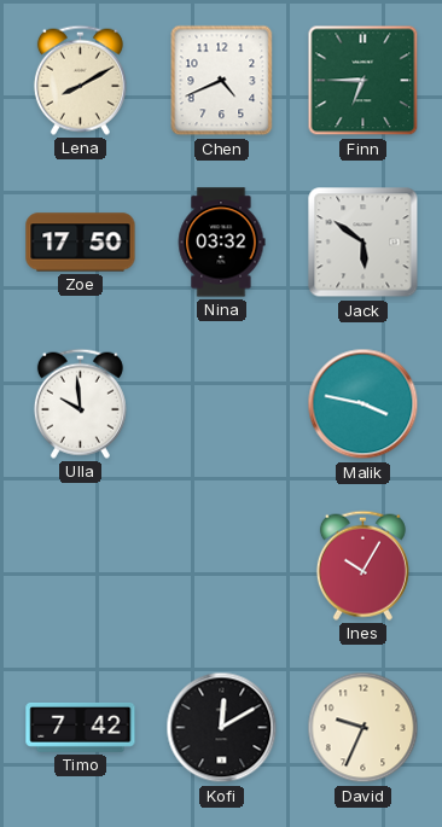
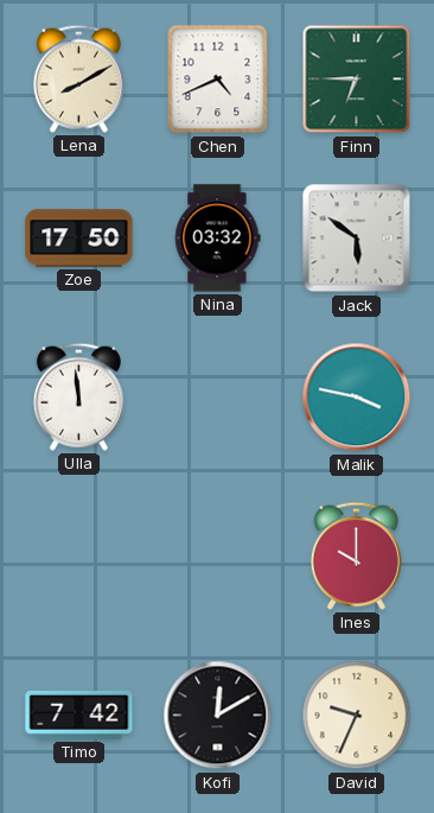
Ulla: 9:59 -> 11:59
Ines: 10:05 -> 10:00
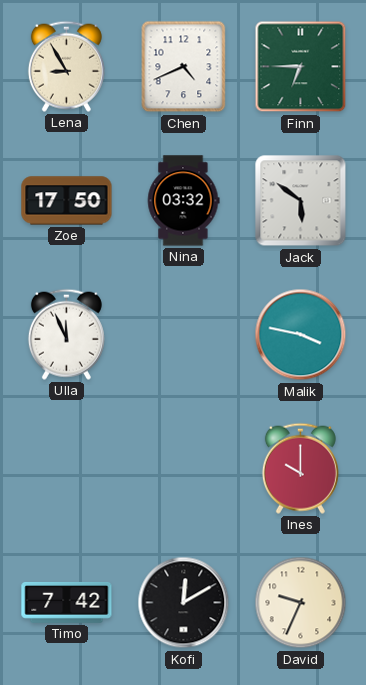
Lena: 8:10 -> 8:55
Ulla: 11:59 -> 11:56
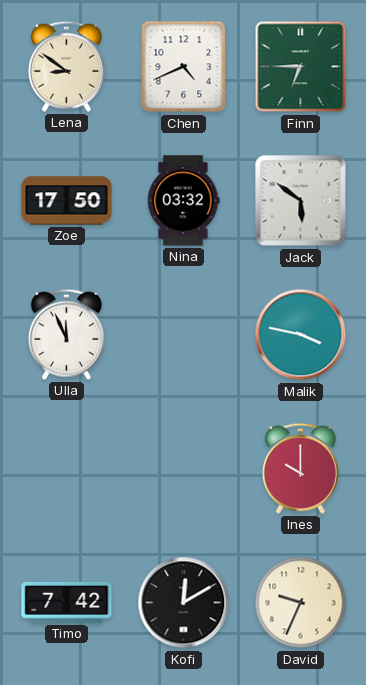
Lena: 8:55 -> 8:51
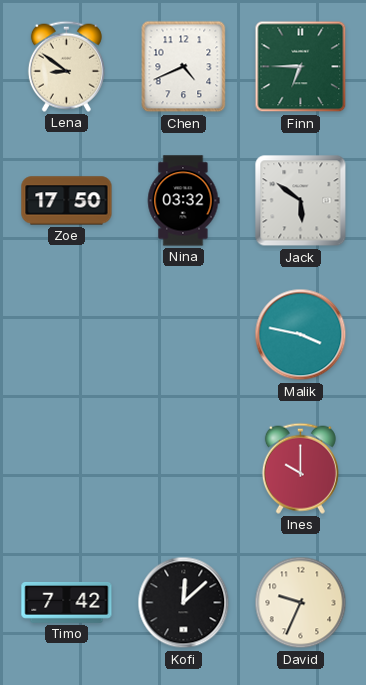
Ulla: 11:56 -> none
Kofi: 12:10 -> 12:08
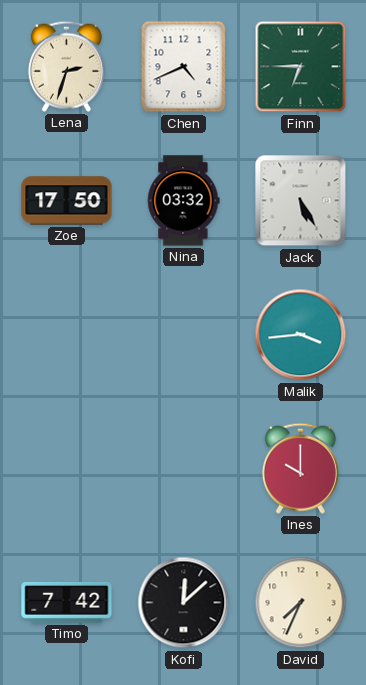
Lena: 8:51 -> 2:33
Jack: 5:51 -> 5:25
Malik: 3:47 -> 3:44
David: 9:34 -> 7:34
